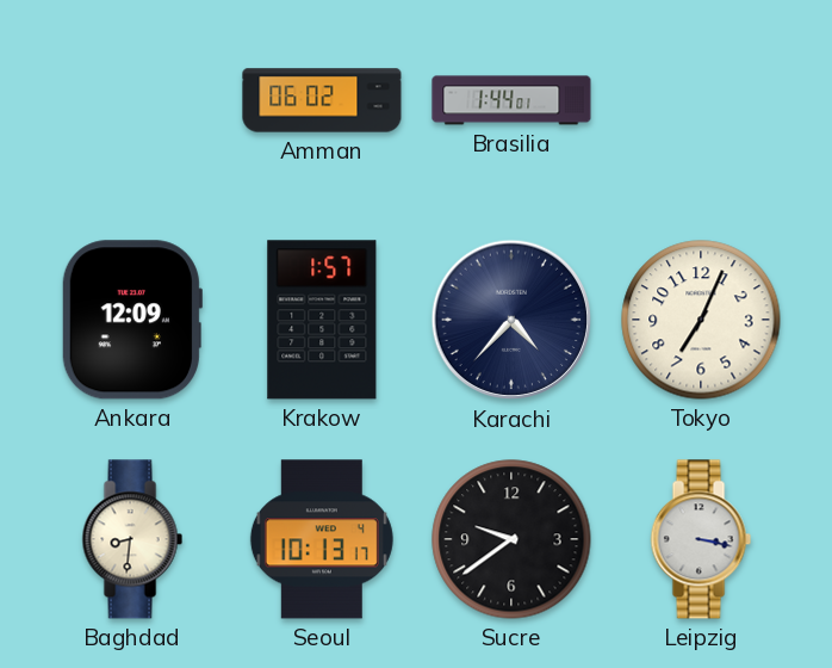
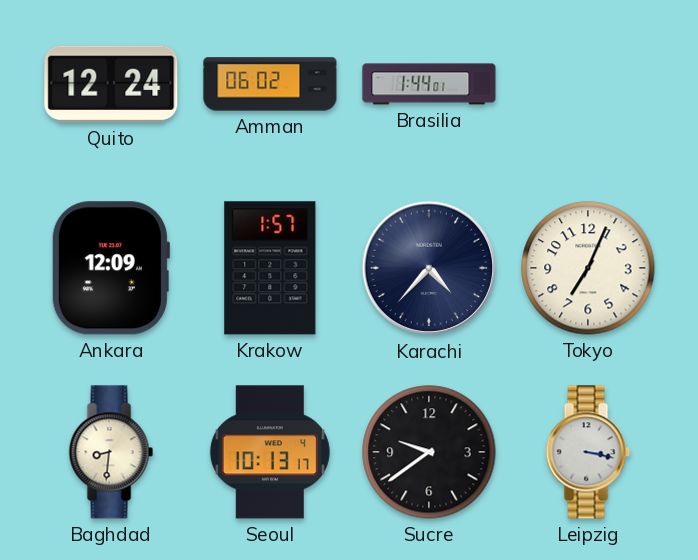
Quito: none -> 12:24
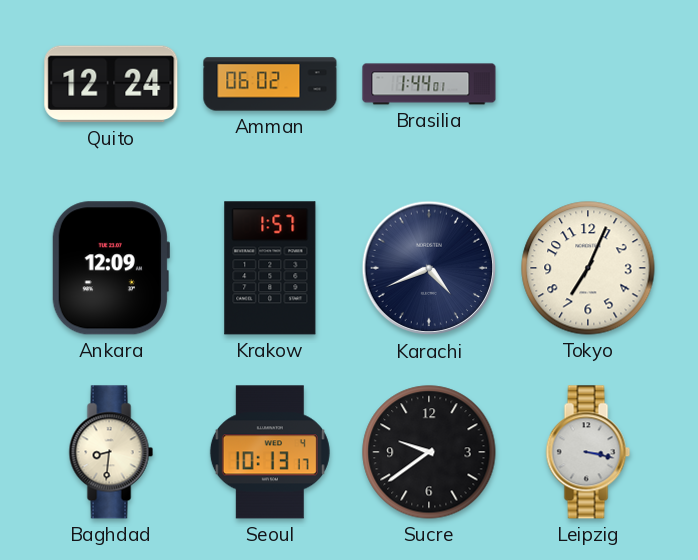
Karachi: 4:37 -> 4:41
